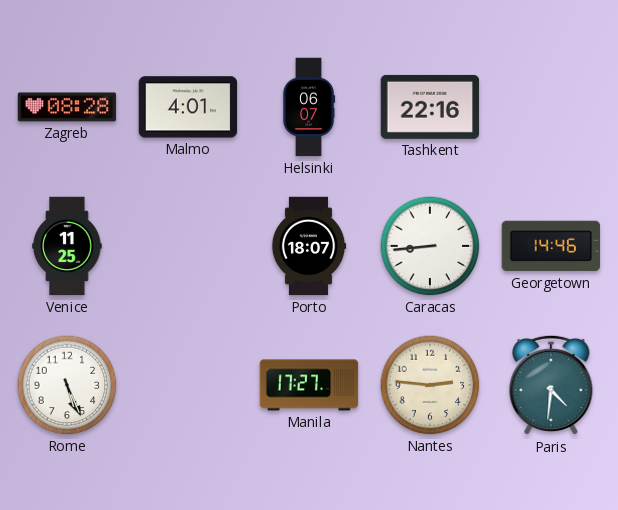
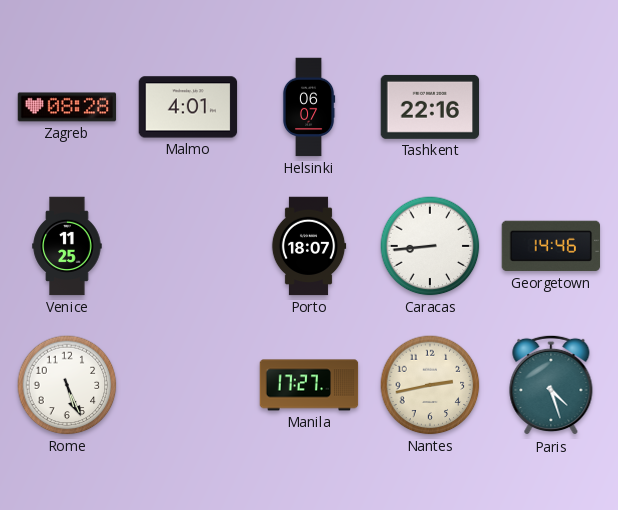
Nantes: 2:46 -> 2:43
Paris: 4:31 -> 4:27
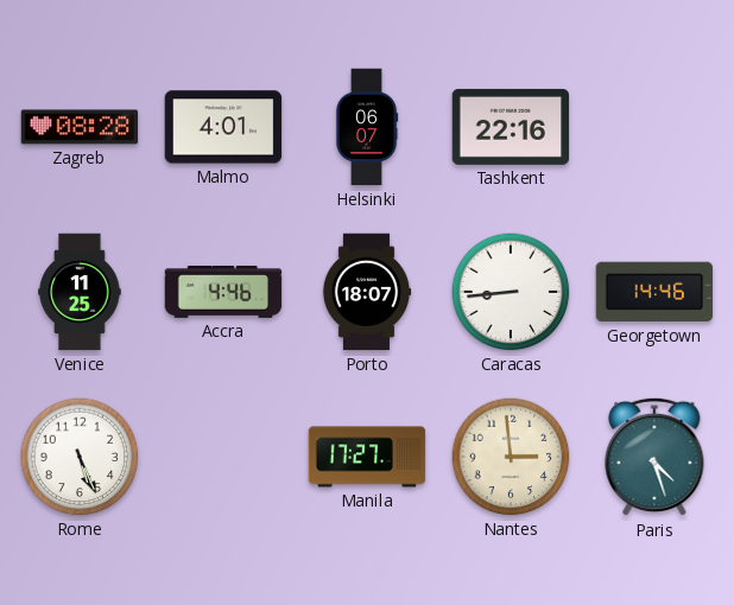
Accra: none -> 4:46
Nantes: 2:43 -> 2:59
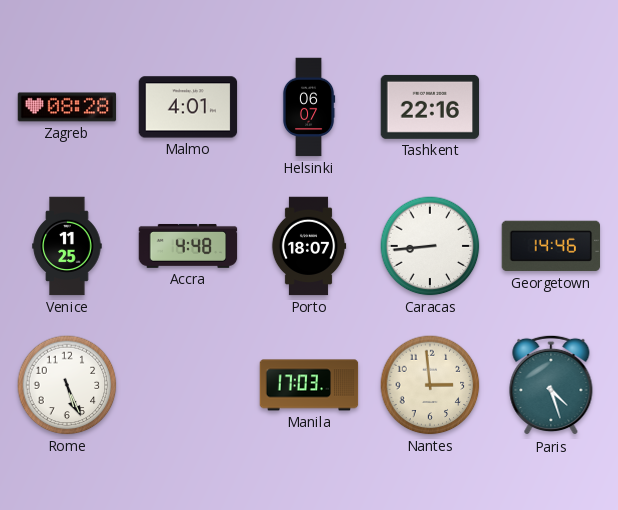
Accra: 4:46 -> 4:48
Manila: 17:27 -> 17:03
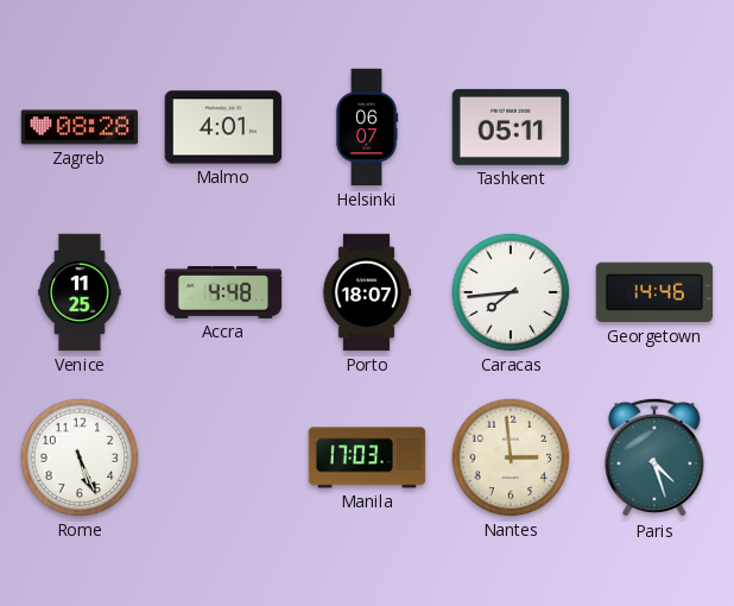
Tashkent: 22:16 -> 05:11
Caracas: 8:44 -> 7:44
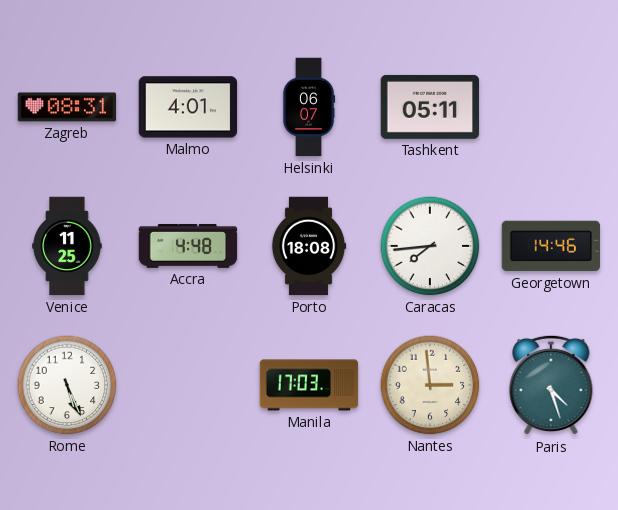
Zagreb: 08:28 -> 08:31
Porto: 18:07 -> 18:08
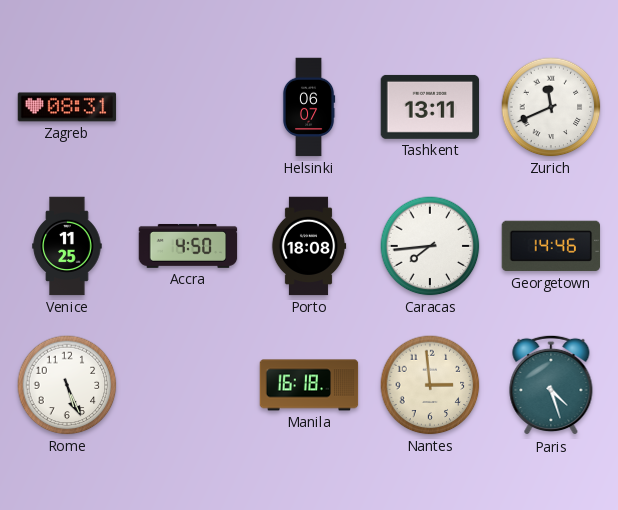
Malmo: 4:01 -> none
Tashkent: 05:11 -> 13:11
Zurich: none -> 11:41
Accra: 4:48 -> 4:50
Manila: 17:03 -> 16:18
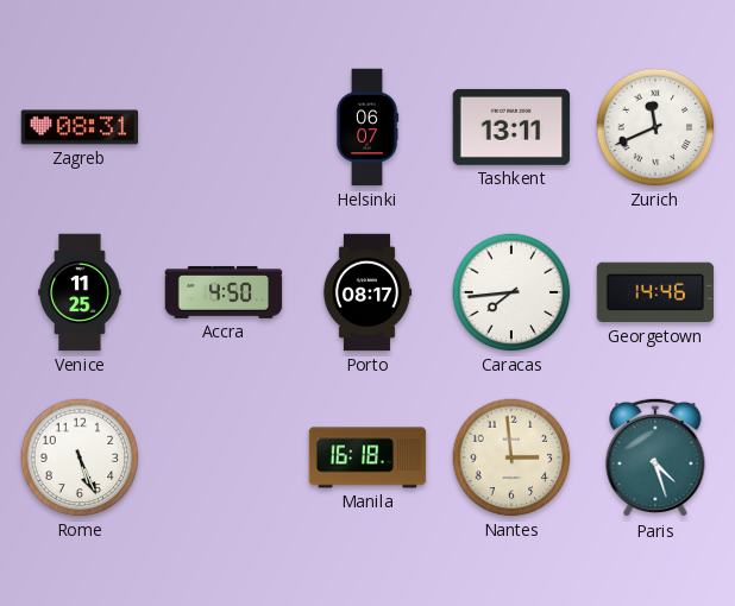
Porto: 18:08 -> 08:17
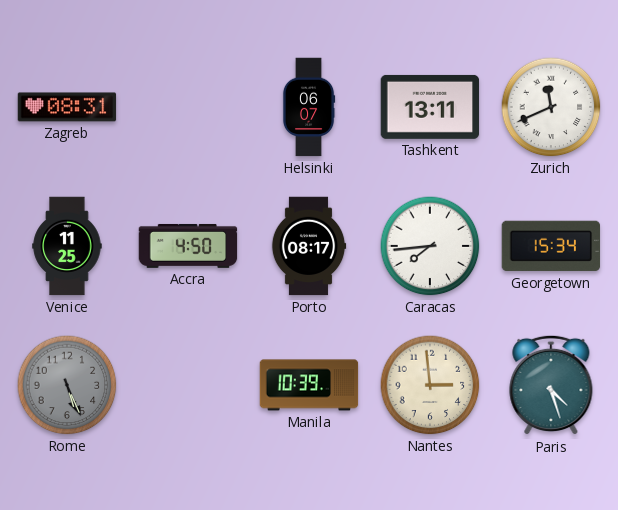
Georgetown: 14:46 -> 15:34
Rome dial: white -> grey
Manila: 16:18 -> 10:39
